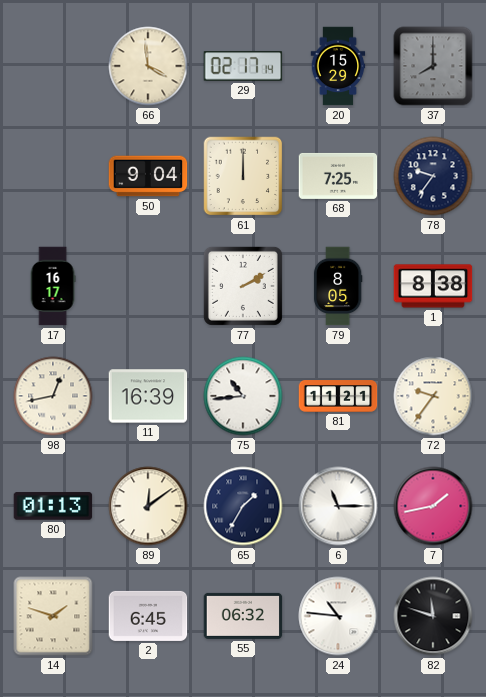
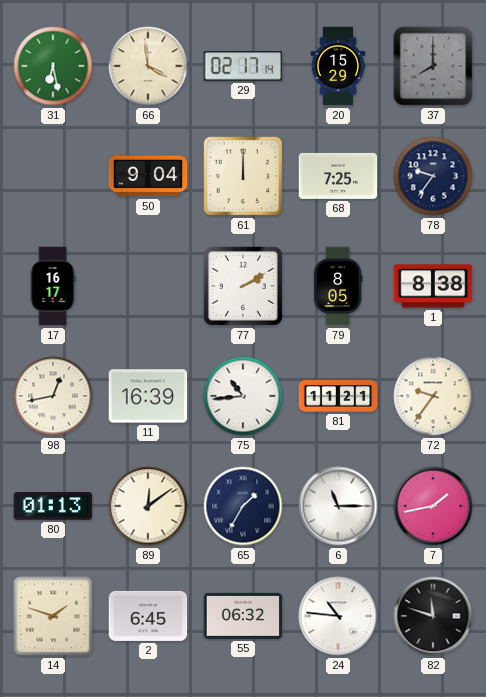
31: none -> 6:28
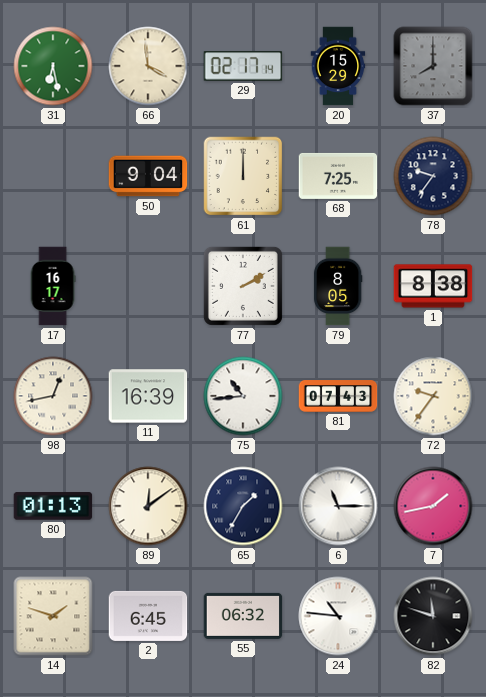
81: 11:21 -> 07:43
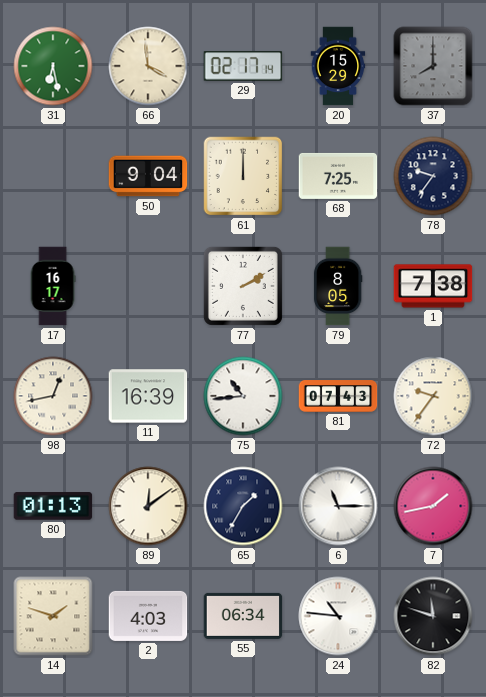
1: 8:38 -> 7:38
2: 6:45 -> 4:03
55: 06:32 -> 06:34
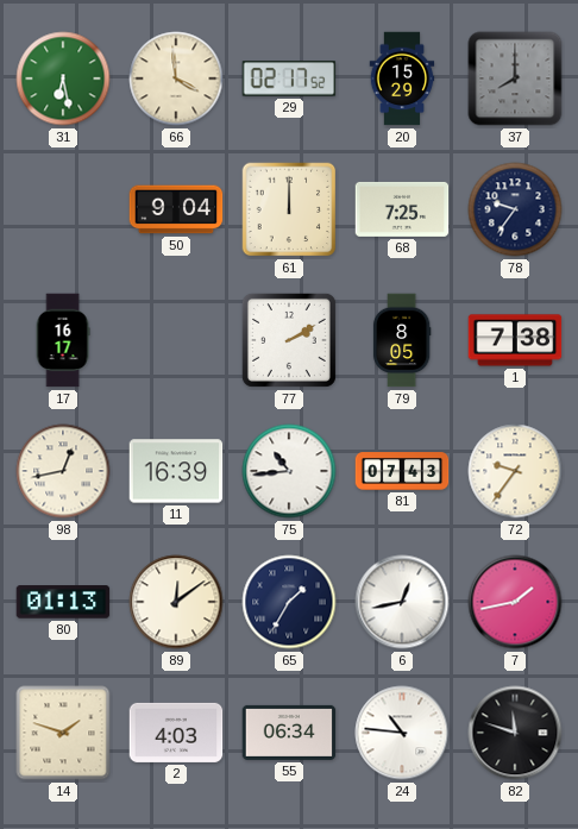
29: 02:17:14 -> 02:17:52
6: 11:15 -> 12:43
